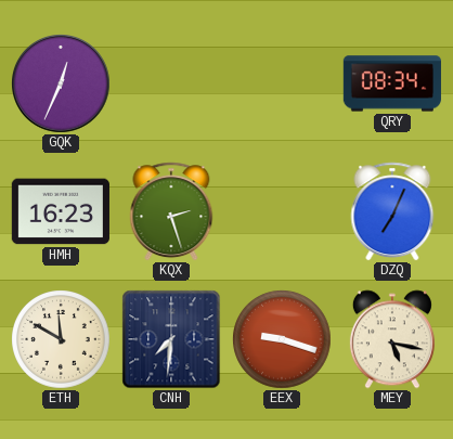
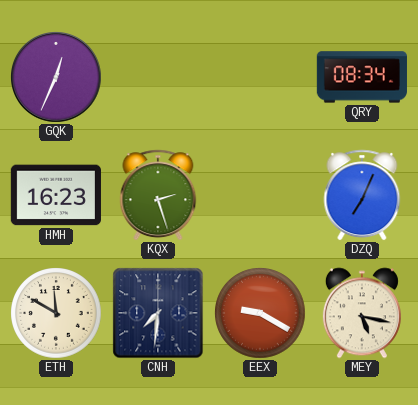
EEX: 9:18 -> 9:20
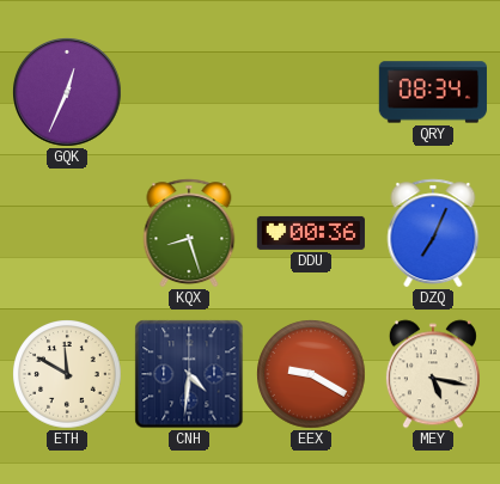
HMH: 16:23 -> none
KQX: 2:27 -> 8:27
DDU: none -> 00:36
CNH: 7:31 -> 4:31
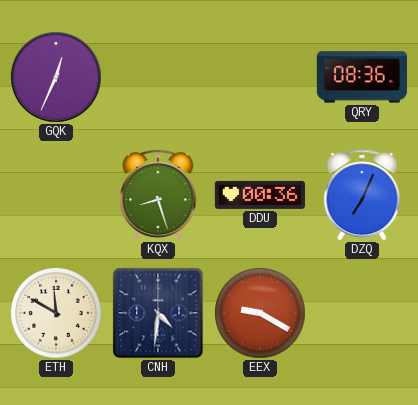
QRY: 08:34 -> 08:36
MEY: 5:17 -> none
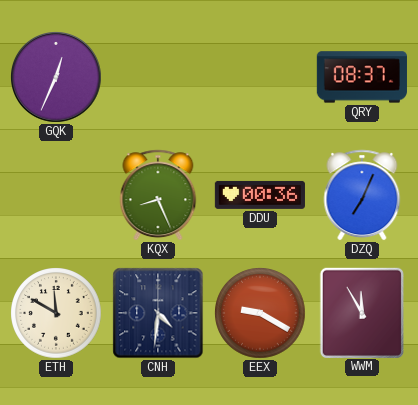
QRY: 08:36 -> 08:37
KQX: 8:27 -> 8:26
WWM: none -> 11:55
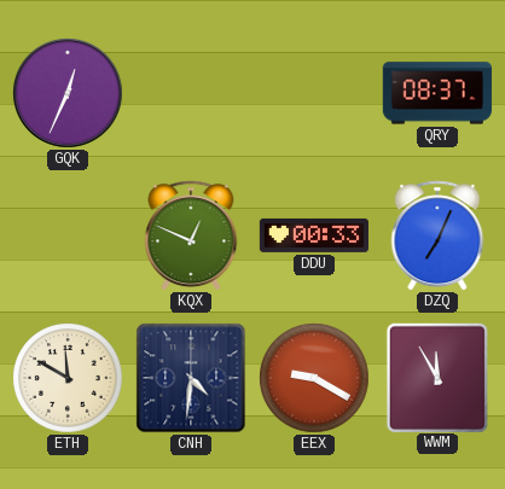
KQX: 8:26 -> 12:49
DDU: 00:36 -> 00:33
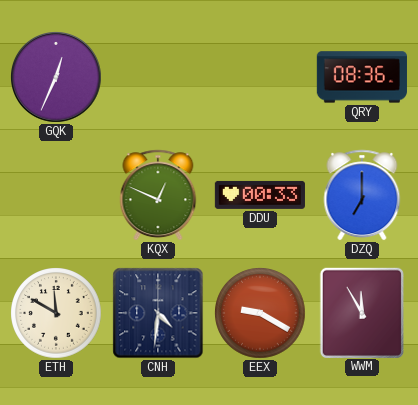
QRY: 08:37 -> 08:36
DZQ: 7:04 -> 7:00
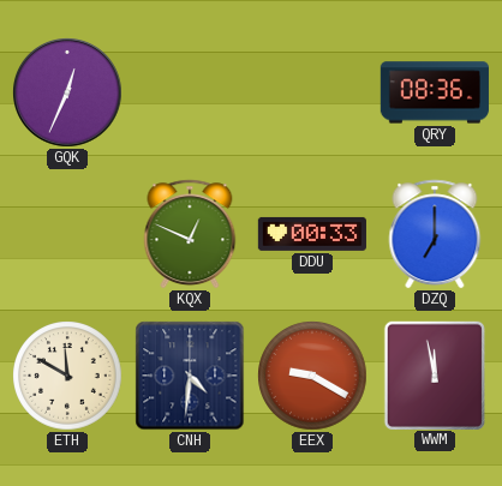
WWM: 11:55 -> 11:58
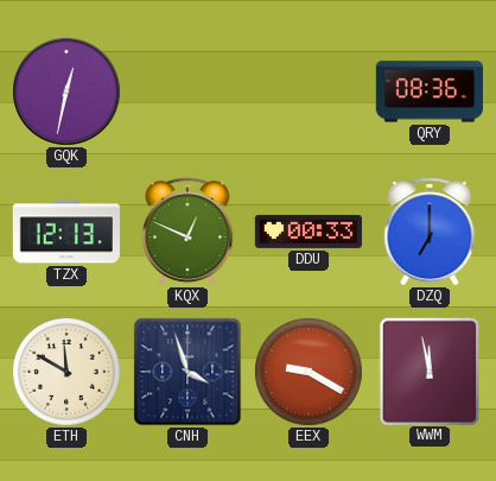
GQK: 12:34 -> 12:32
TZX: none -> 12:13
CNH: 4:31 -> 3:57
